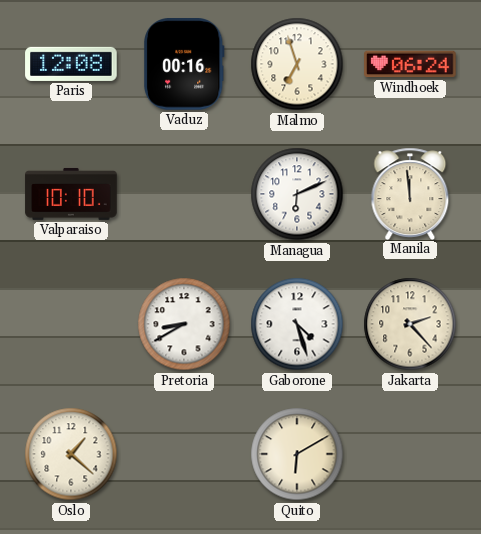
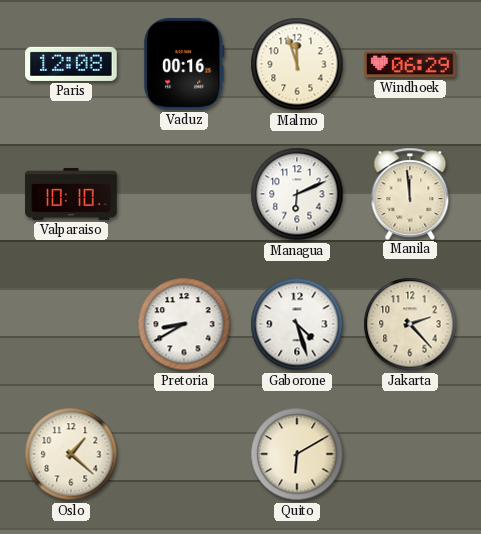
Malmo: 6:57 -> 11:57
Windhoek: 06:24 -> 06:29
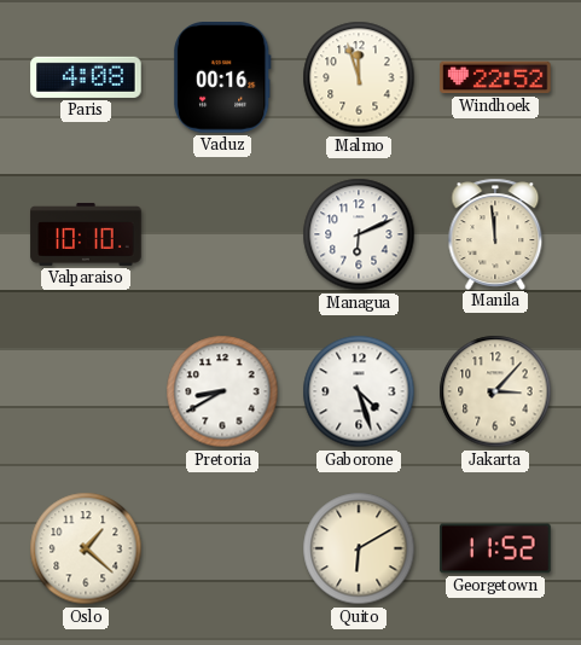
Paris: 12:08 -> 4:08
Windhoek: 06:29 -> 22:52
Jakarta: 2:23 -> 3:07
Georgetown: none -> 11:52
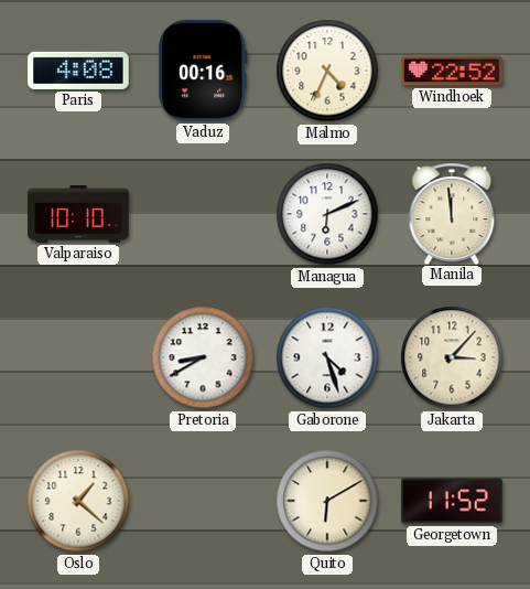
Malmo: 11:57 -> 4:34
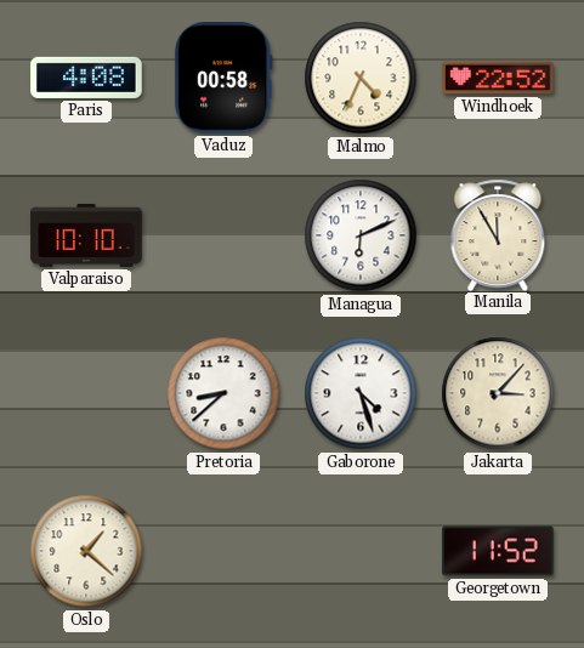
Vaduz: 00:16 -> 00:58
Manila: 11:59 -> 11:55
Pretoria: 8:40 -> 8:38
Quito: 6:10 -> none
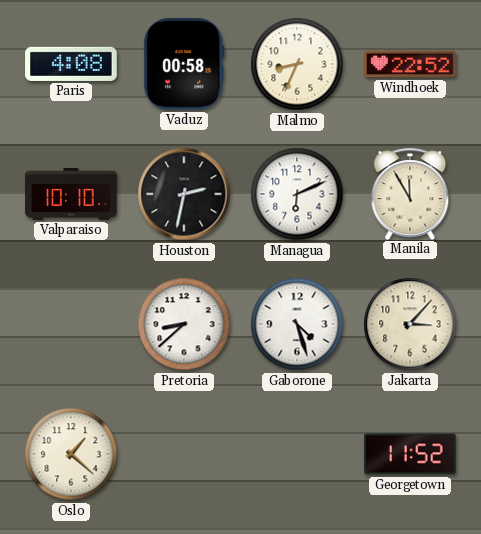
Malmo: 4:34 -> 8:34
Houston: none -> 2:32
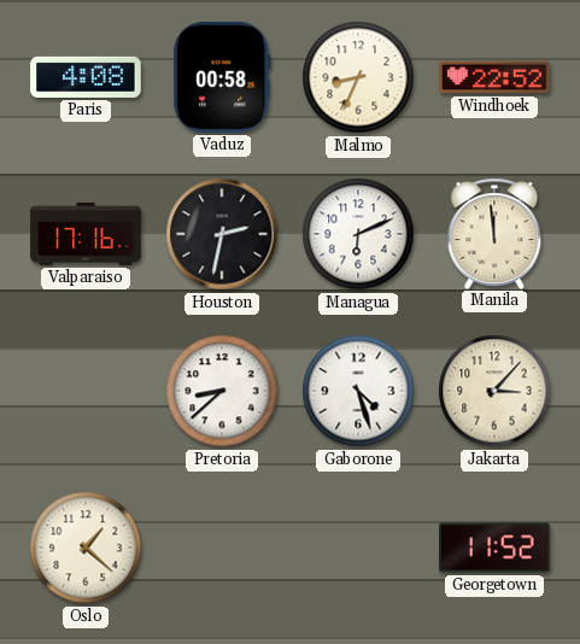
Valparaiso: 10:10 -> 17:16
Manila: 11:55 -> 11:59
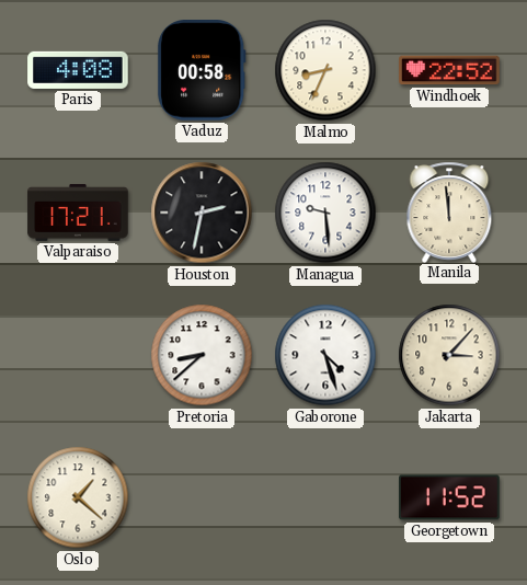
Valparaiso: 17:16 -> 17:21
Managua: 6:11 -> 9:29
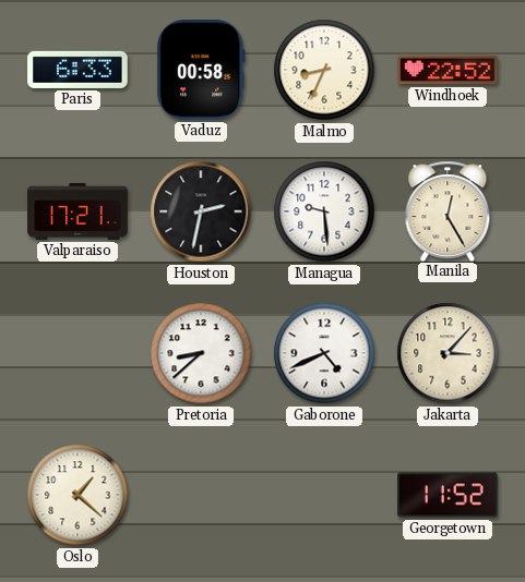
Paris: 4:08 -> 6:33
Manila: 11:59 -> 12:25
Gaborone: 4:27 -> 4:41
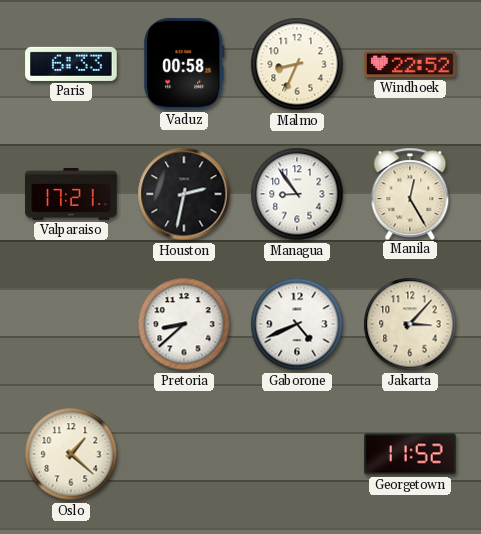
Managua: 9:29 -> 8:54
